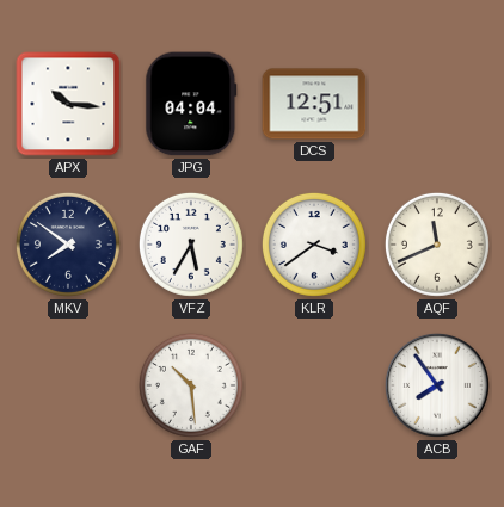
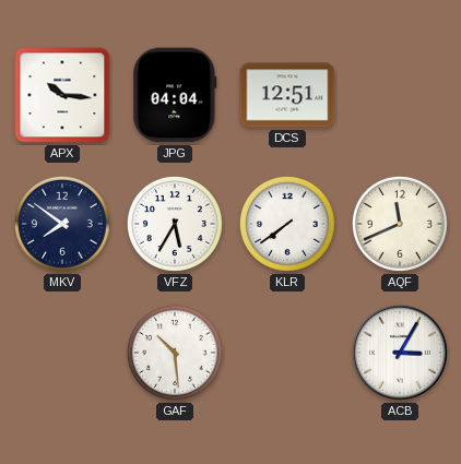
KLR: 3:39 -> 7:39
ACB: 7:54 -> 3:05
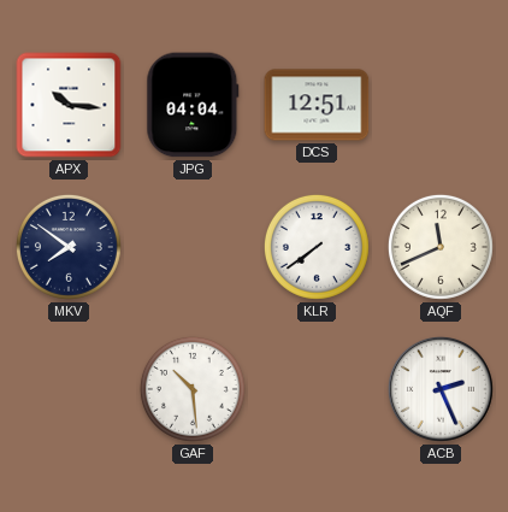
VFZ: 5:35 -> none
ACB: 3:05 -> 2:26
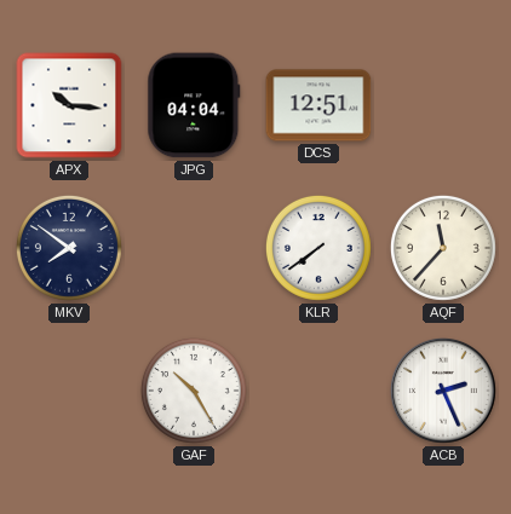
AQF: 11:41 -> 11:37
GAF: 10:29 -> 10:25
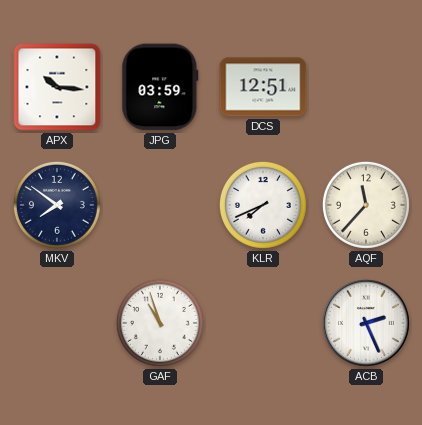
JPG: 04:04 -> 03:59
KLR: 7:39 -> 7:41
GAF: 10:25 -> 10:57
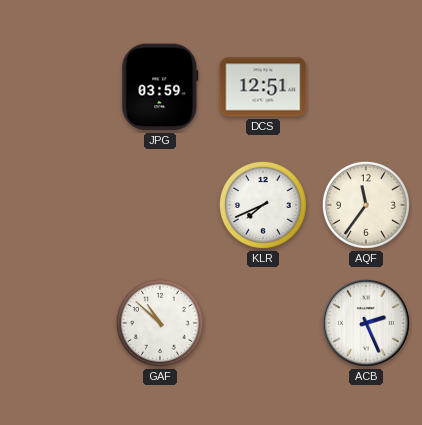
APX: 10:16 -> none
MKV: 7:51 -> none
AQF: 11:37 -> 11:36
GAF: 10:57 -> 10:52
